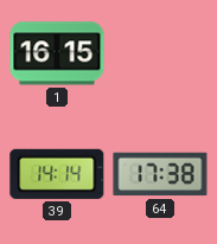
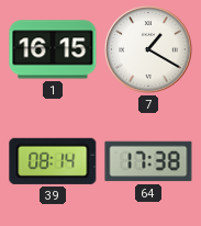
7: none -> 1:20
39: 14:14 -> 08:14
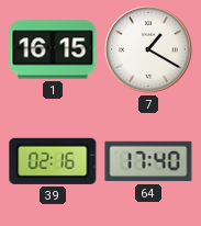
39: 08:14 -> 02:16
64: 17:38 -> 17:40
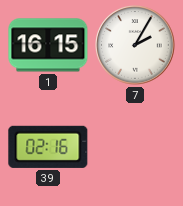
7: 1:20 -> 2:05
64: 17:40 -> none
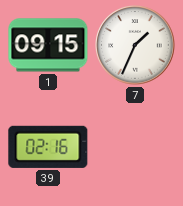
1: 16:15 -> 09:15
7: 2:05 -> 1:34
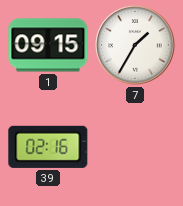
7: 1:34 -> 1:35
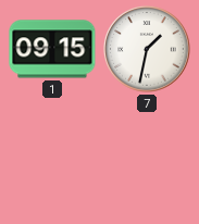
7: 1:35 -> 1:32
39: 02:16 -> none
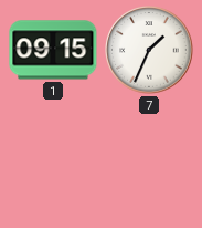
7: 1:32 -> 1:34
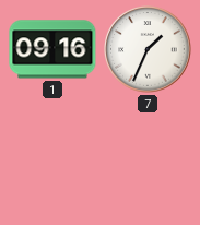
1: 09:15 -> 09:16
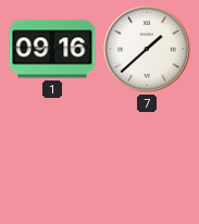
7: 1:34 -> 1:38
